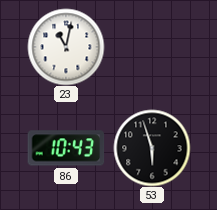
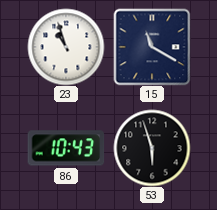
23: 11:02 -> 10:57
15: none -> 11:20
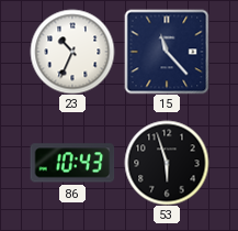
23: 10:57 -> 10:34
15: 11:20 -> 11:23
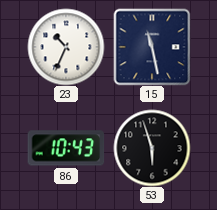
15: 11:23 -> 11:28
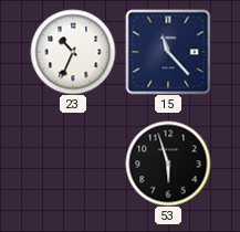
15: 11:28 -> 11:23
86: 10:43 -> none
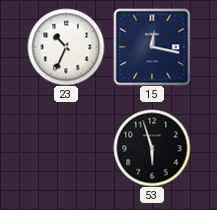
15: 11:23 -> 12:17
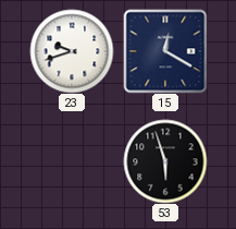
23: 10:34 -> 9:42
15: 12:17 -> 12:20
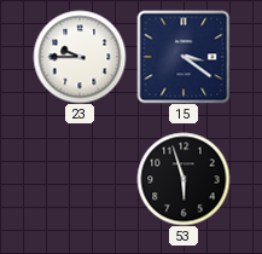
23: 9:42 -> 9:45
15: 12:20 -> 3:21
